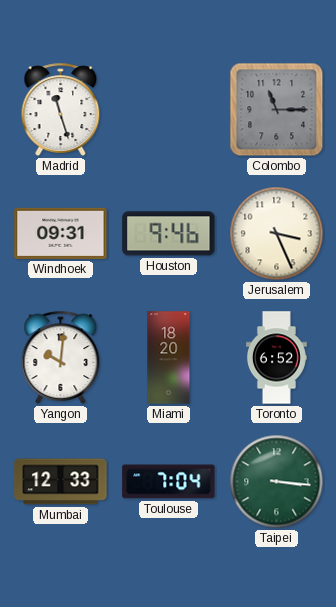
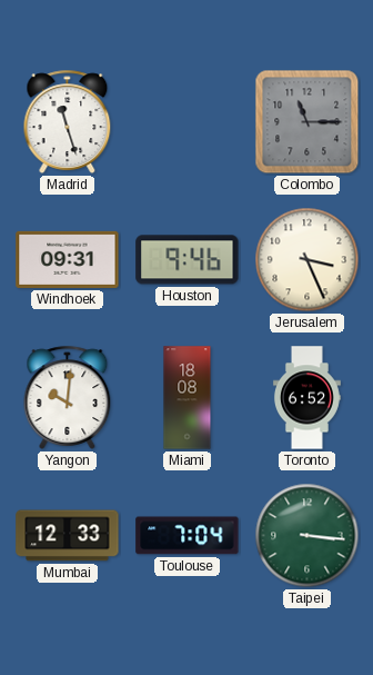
Miami: 18:20 -> 18:08
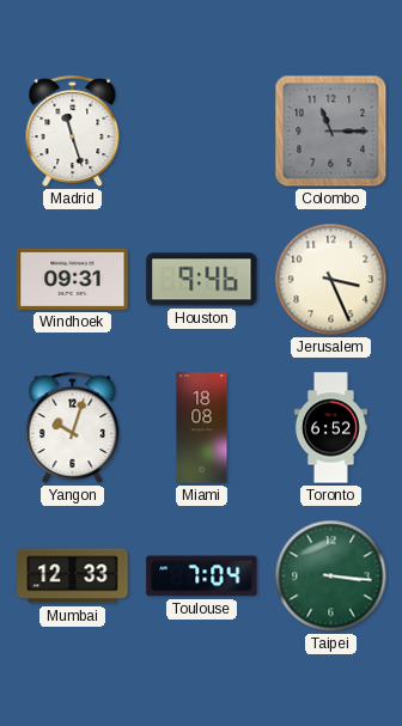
Yangon: 10:01 -> 10:03
